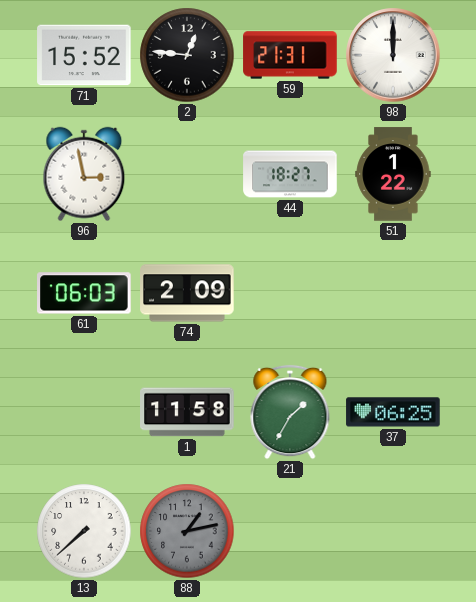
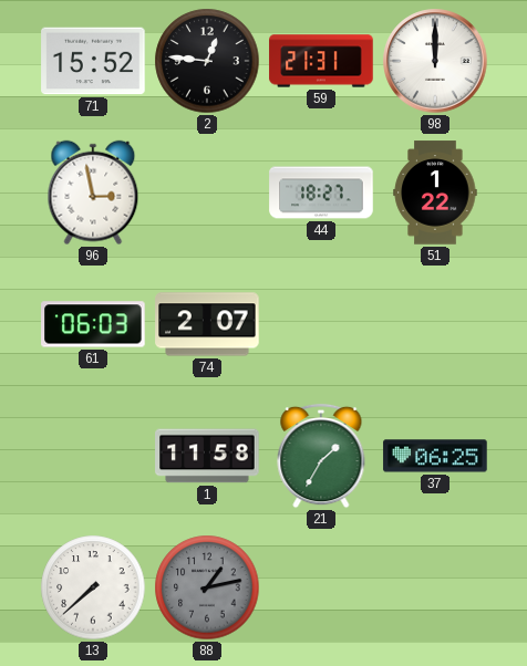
74: 2:09 -> 2:07
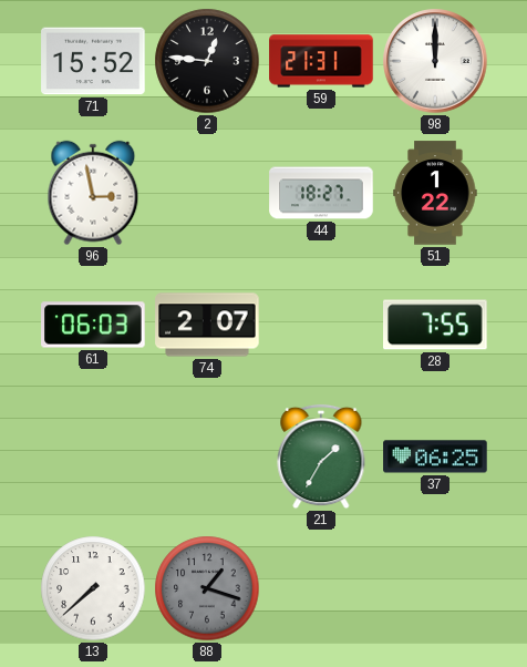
28: none -> 7:55
1: 11:58 -> none
88: 1:13 -> 1:18
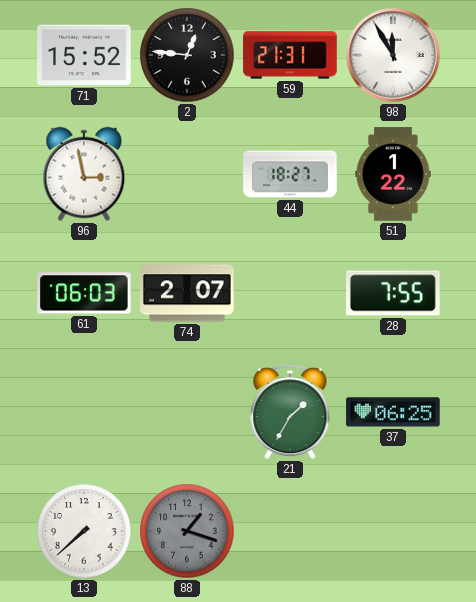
98: 12:00 -> 11:55
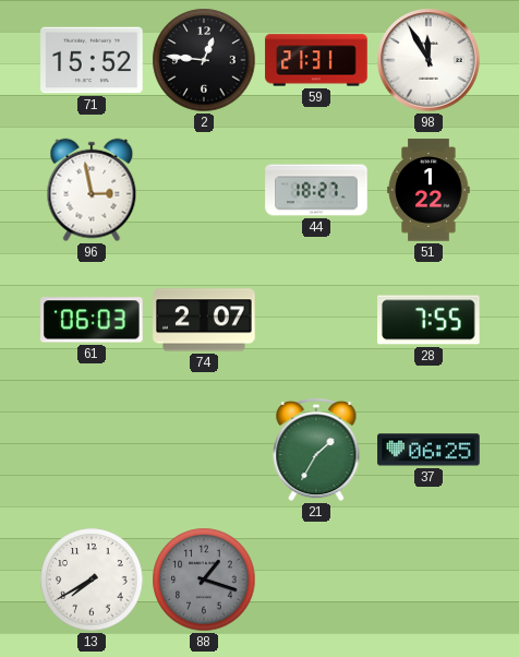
13: 7:38 -> 7:40
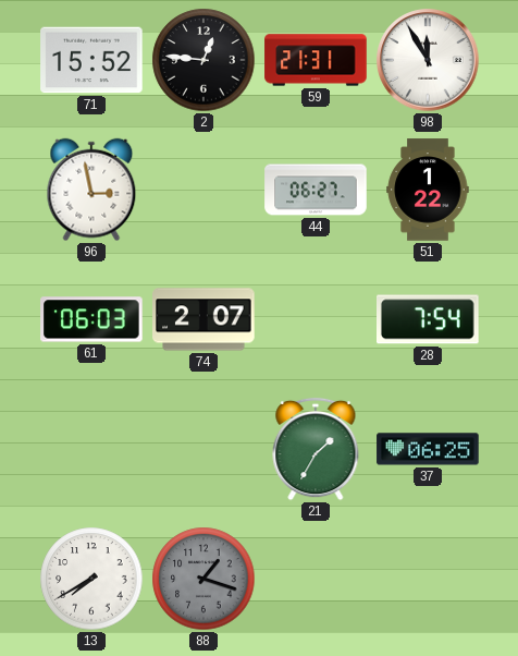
44: 18:27 -> 06:27
28: 7:55 -> 7:54
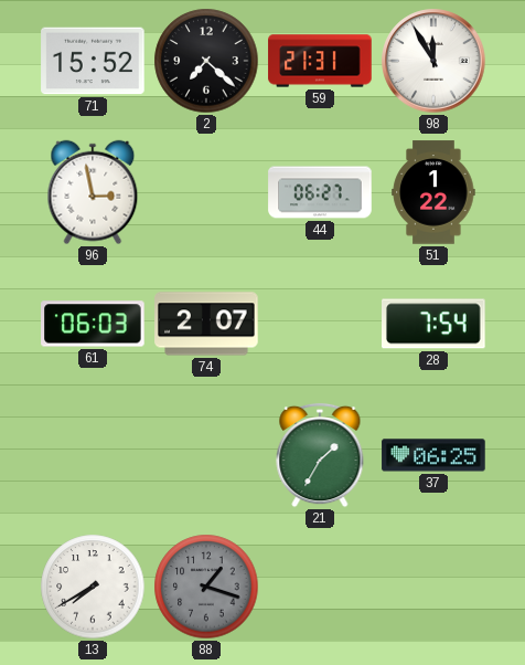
2: 12:46 -> 7:22
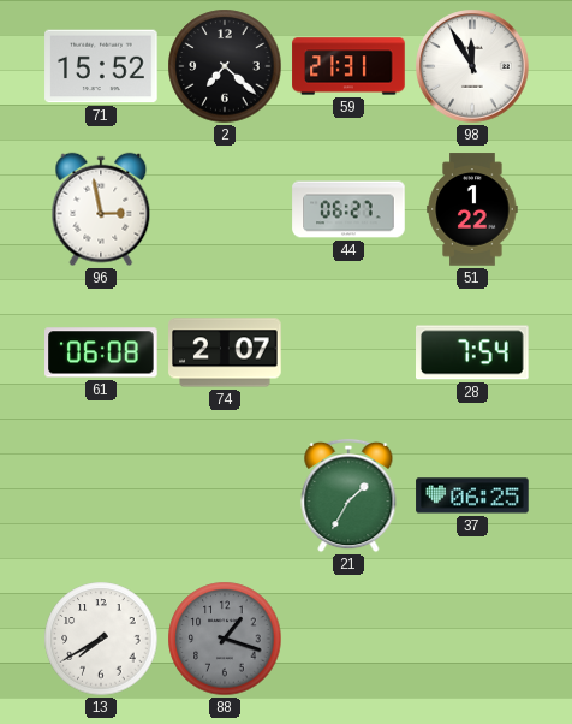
61: 06:03 -> 06:08
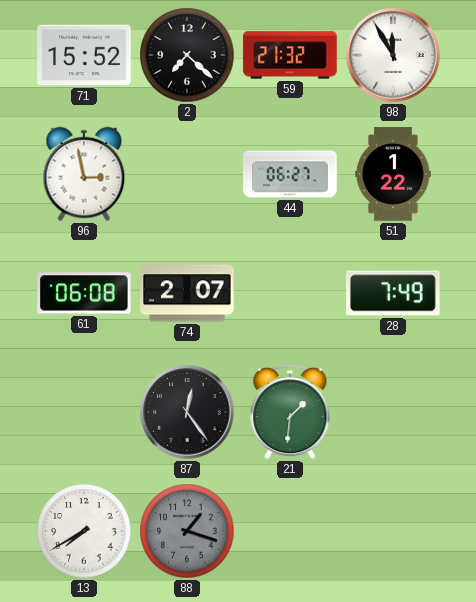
59: 21:31 -> 21:32
28: 7:54 -> 7:49
87: none -> 12:24
21: 1:35 -> 1:31
37: 06:25 -> none
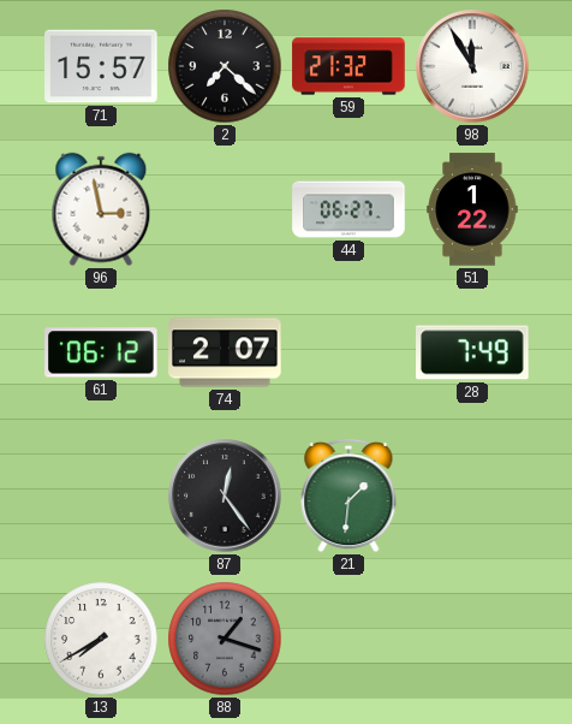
71: 15:52 -> 15:57
61: 06:08 -> 06:12
